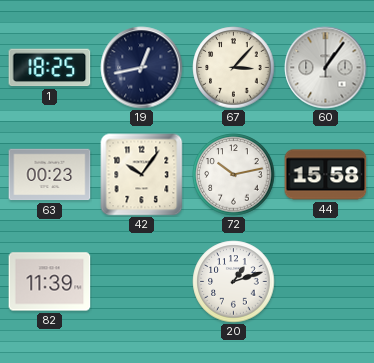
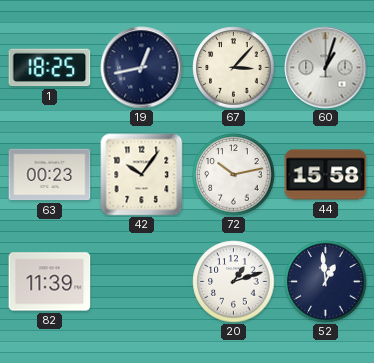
60: 1:06 -> 1:03
52: none -> 12:59
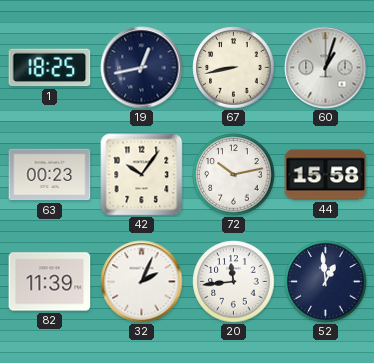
67: 3:07 -> 8:43
32: none -> 2:04
20: 1:12 -> 11:44
